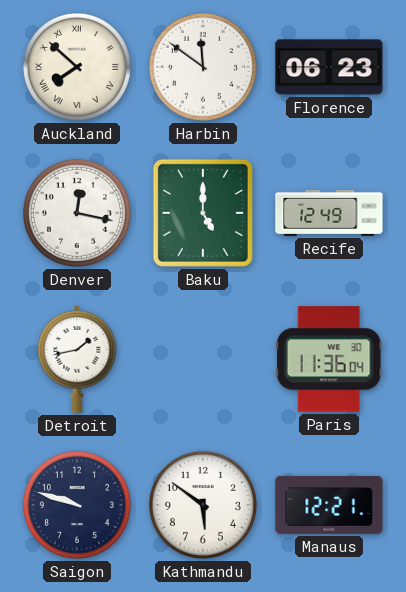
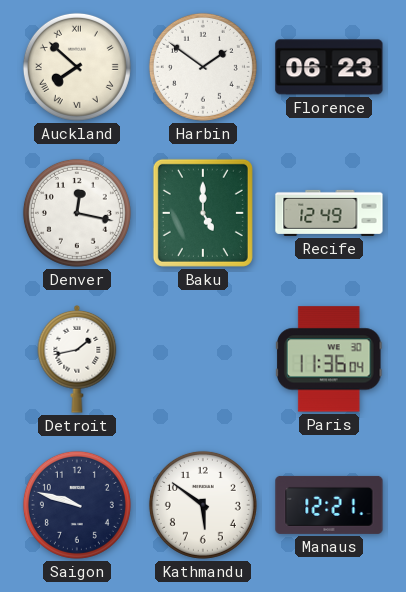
Harbin: 11:51 -> 1:51
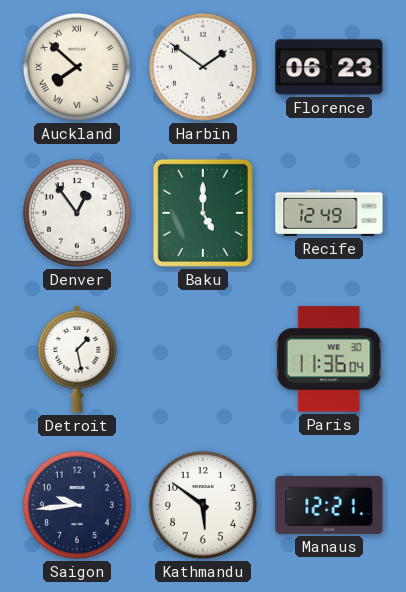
Denver: 12:17 -> 12:54
Detroit: 1:43 -> 1:28
Saigon: 9:48 -> 9:44
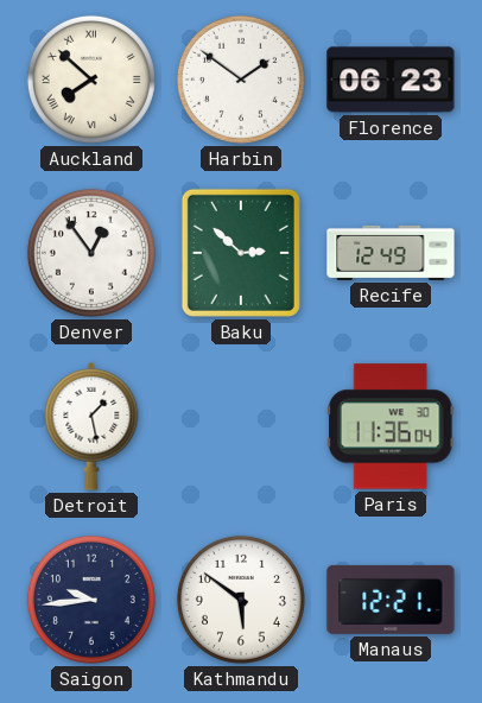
Baku: 5:00 -> 2:52
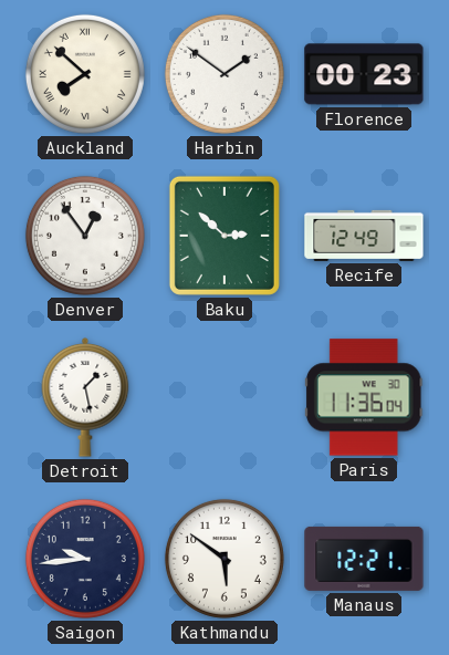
Florence: 06:23 -> 00:23
